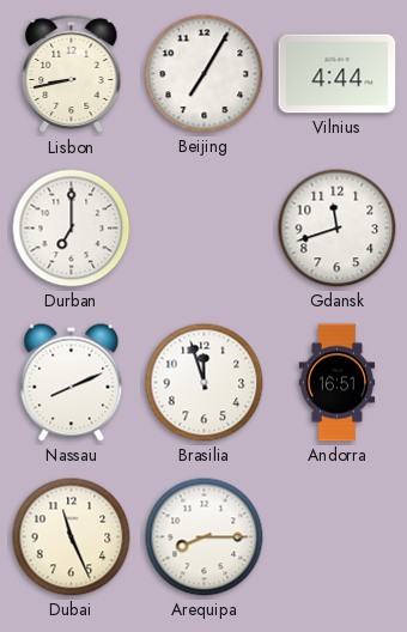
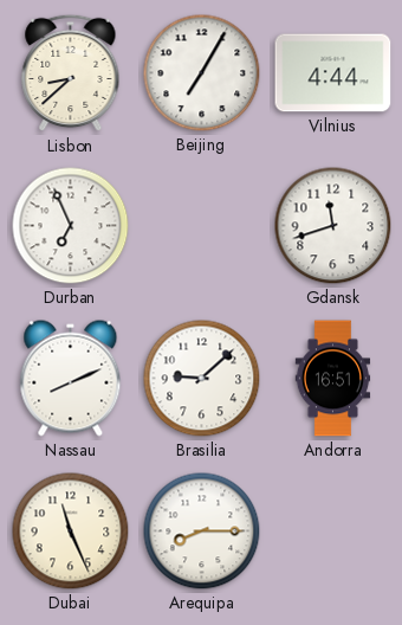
Lisbon: 8:43 -> 8:38
Durban: 7:00 -> 6:56
Brasilia: 11:57 -> 9:08
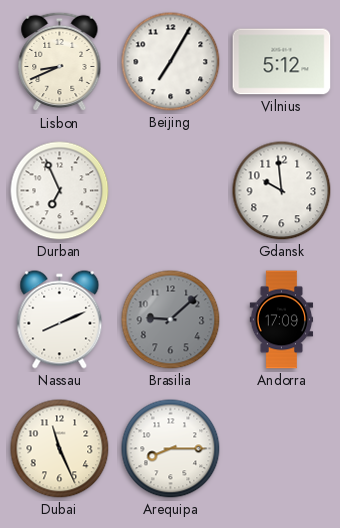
Lisbon: 8:38 -> 8:41
Vilnius: 4:44 -> 5:12
Gdansk: 11:42 -> 9:59
Brasilia dial: white -> grey
Andorra: 16:51 -> 17:09
